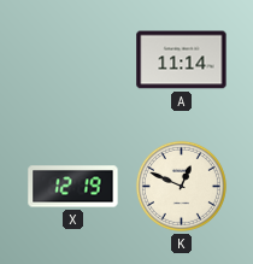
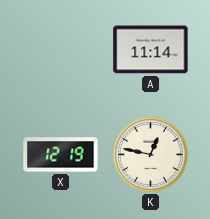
K: 12:49 -> 12:47
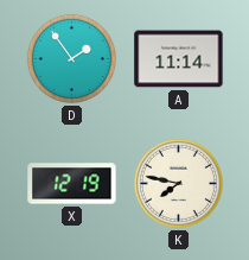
D: none -> 1:54
K: 12:47 -> 7:47
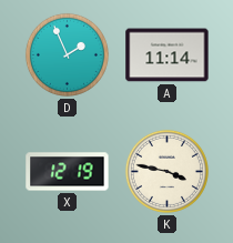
D: 1:54 -> 1:56
K: 7:47 -> 3:47
